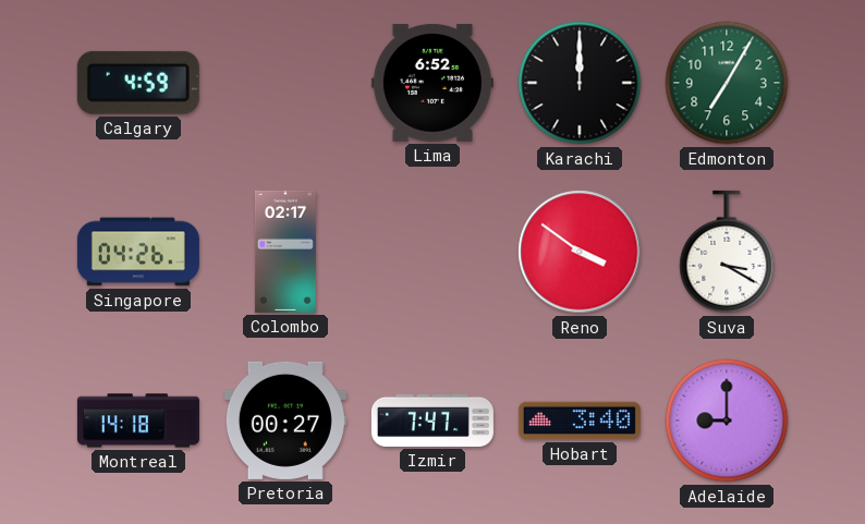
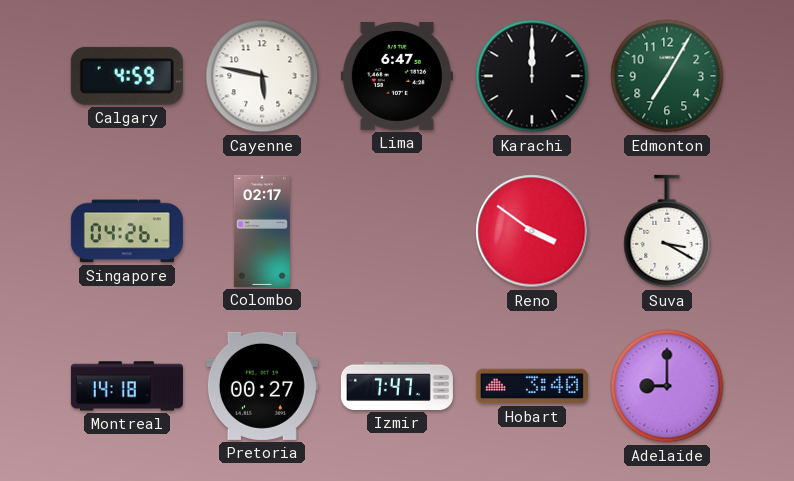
Cayenne: none -> 5:47
Lima: 6:52 -> 6:47
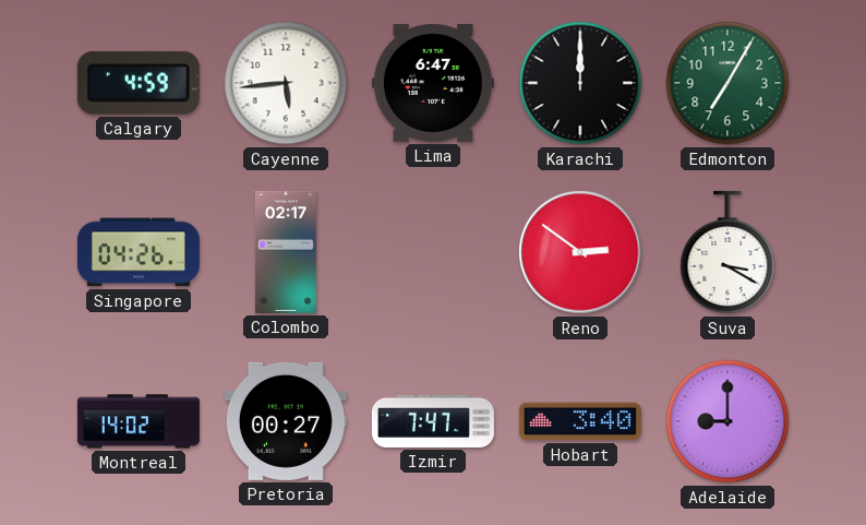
Cayenne: 5:47 -> 5:44
Reno: 3:51 -> 2:51
Montreal: 14:18 -> 14:02
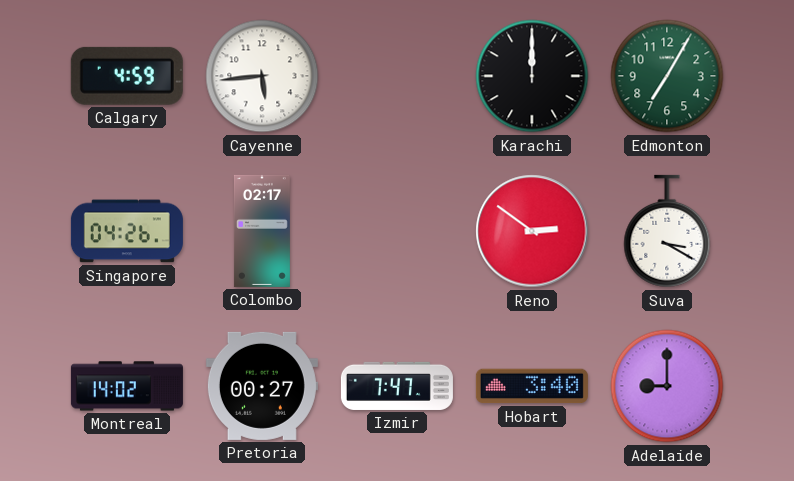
Lima: 6:47 -> none
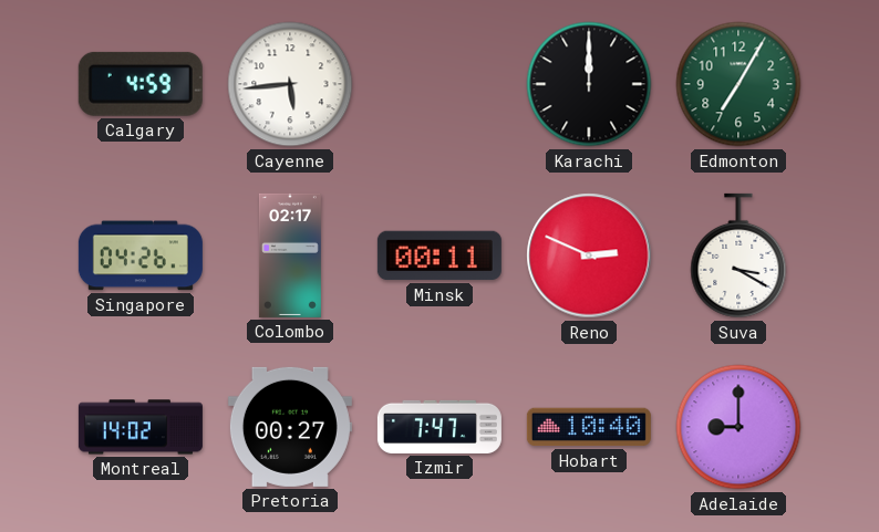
Minsk: none -> 00:11
Reno: 2:51 -> 2:49
Hobart: 3:40 -> 10:40
